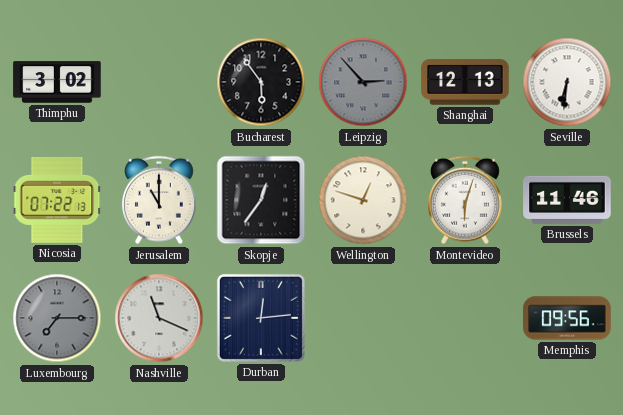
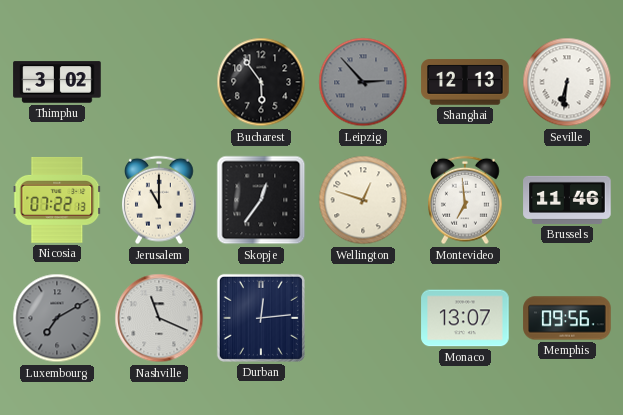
Montevideo: 6:03 -> 6:59
Luxembourg: 7:15 -> 7:10
Monaco: none -> 13:07
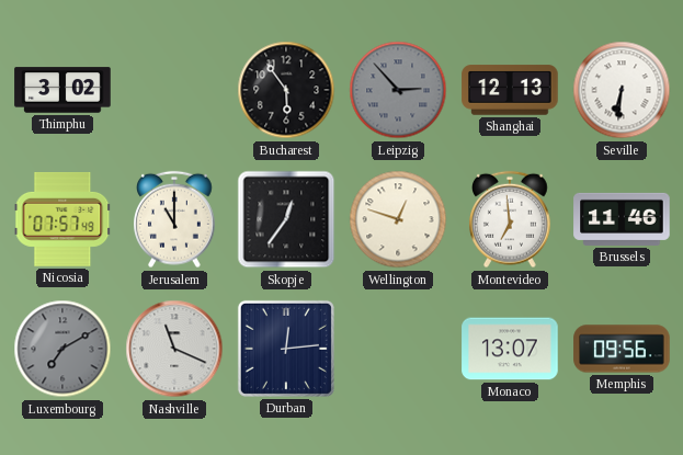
Nicosia: 07:22 -> 07:57
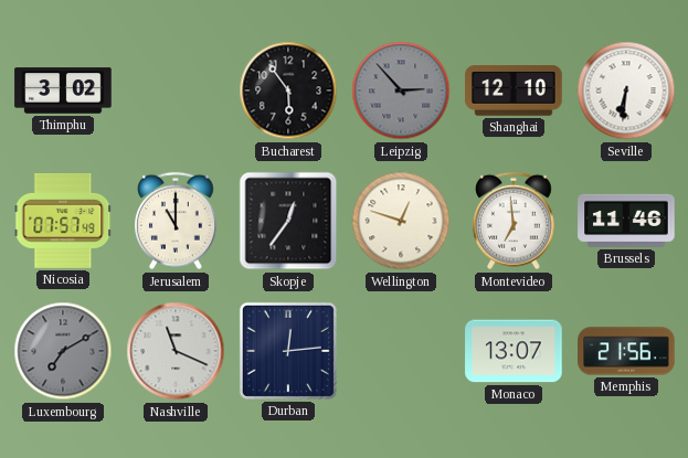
Shanghai: 12:13 -> 12:10
Memphis: 09:56 -> 21:56
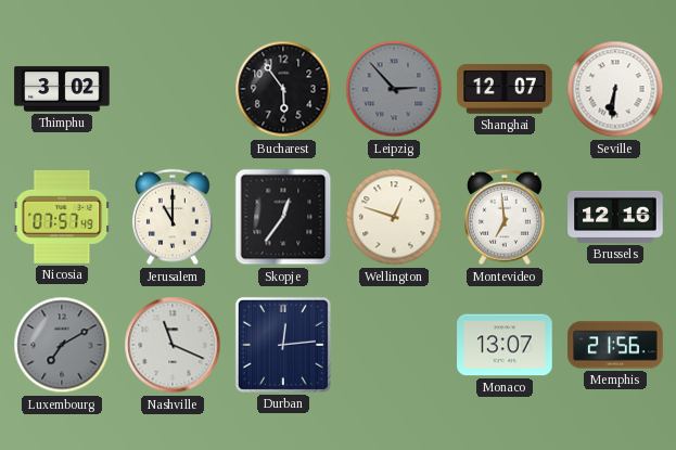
Shanghai: 12:10 -> 12:07
Brussels: 11:46 -> 12:16
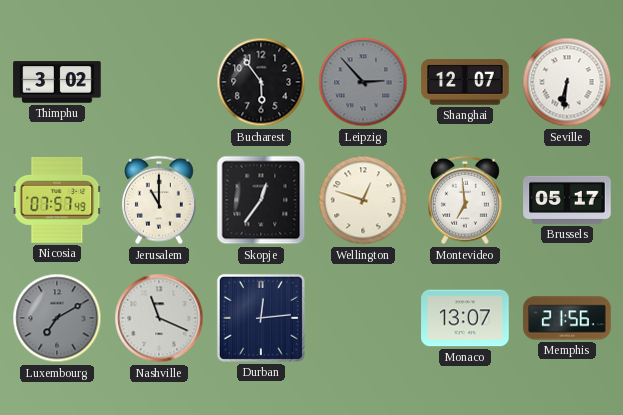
Brussels: 12:16 -> 05:17
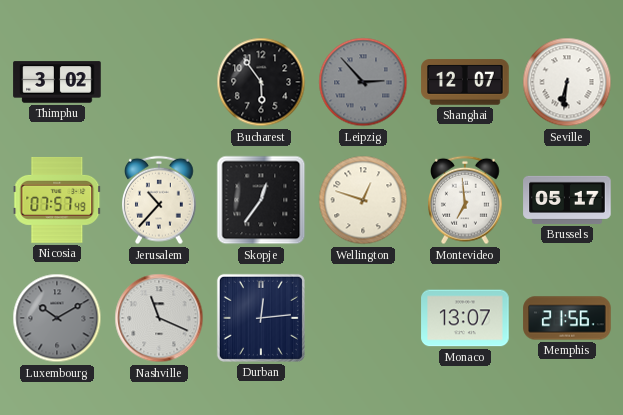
Jerusalem: 11:00 -> 10:37
Luxembourg: 7:10 -> 10:10
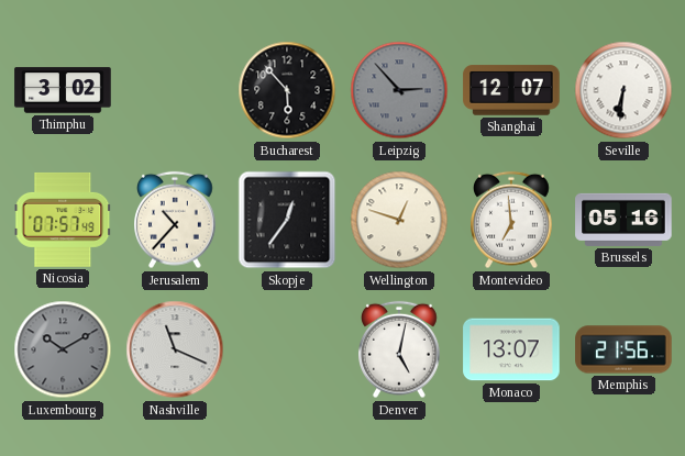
Bucharest: 5:54 -> 5:53
Brussels: 05:17 -> 05:16
Durban: 12:14 -> none
Denver: none -> 5:02
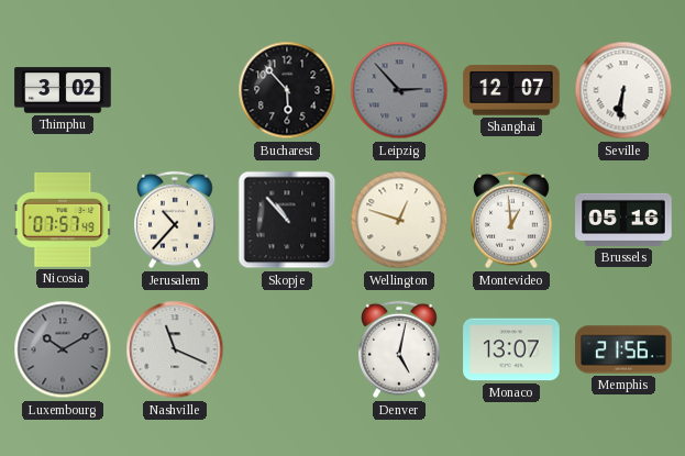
Skopje: 12:36 -> 10:53
Montevideo: 6:59 -> 12:59
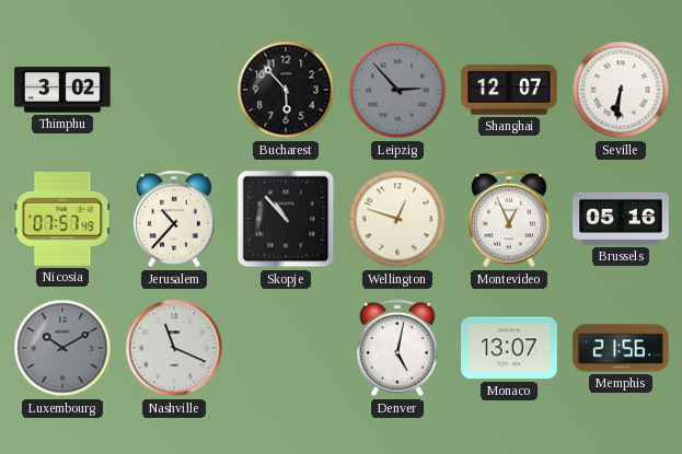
Montevideo: 12:59 -> 12:56
